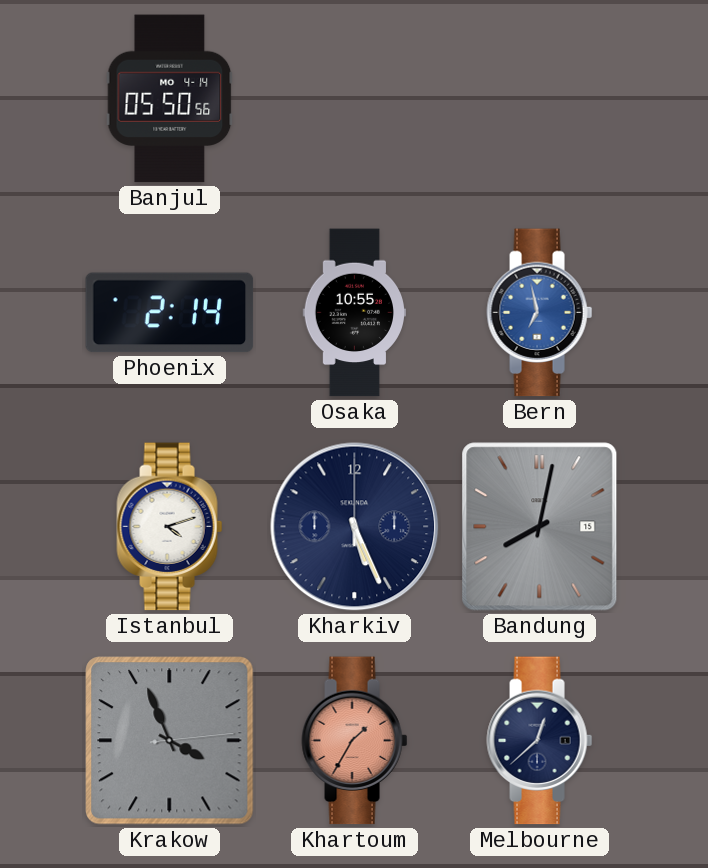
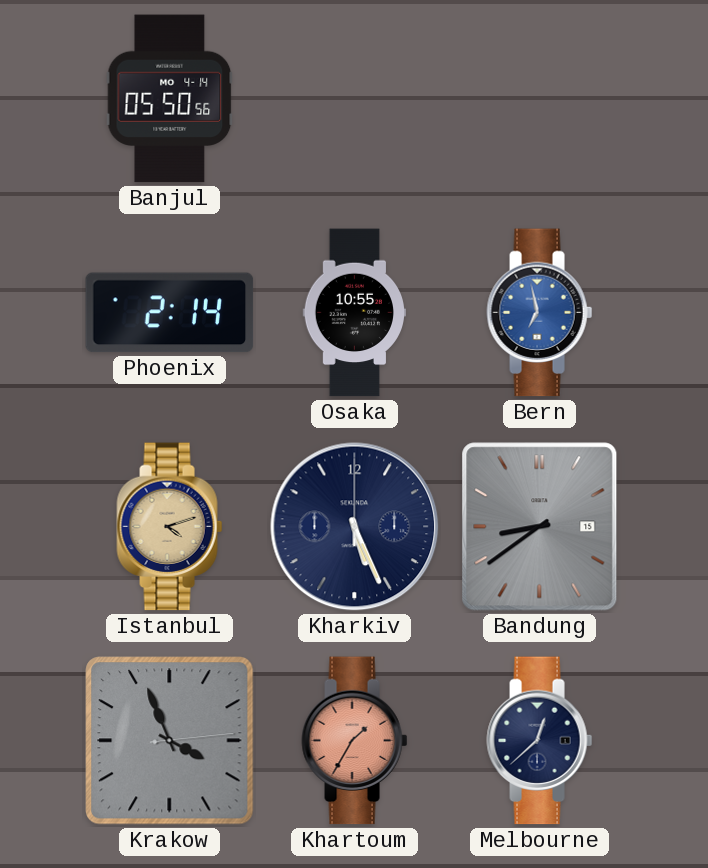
Istanbul dial: white -> champagne
Bandung: 8:02 -> 8:39
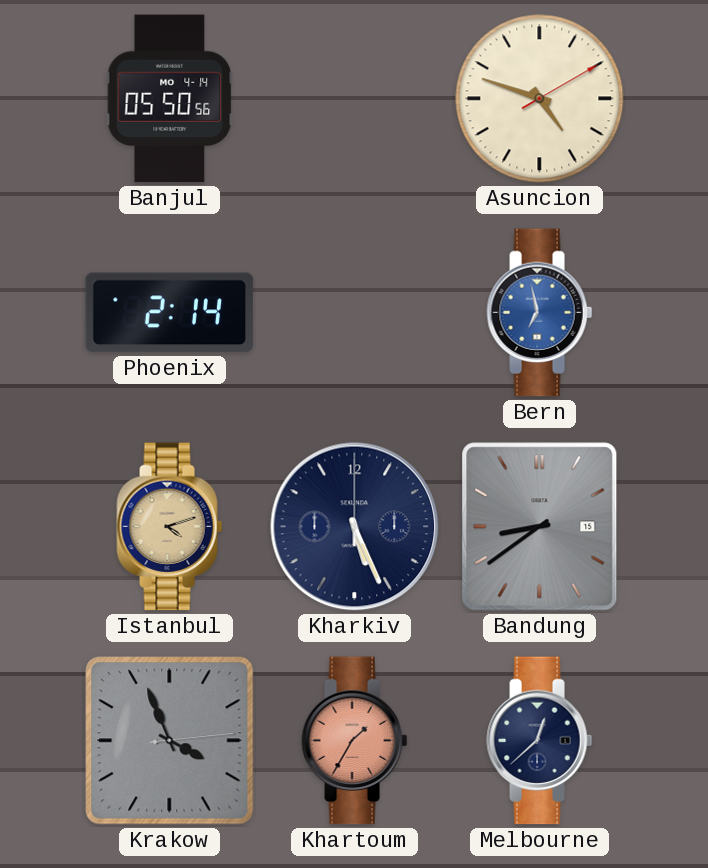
Asuncion: none -> 4:48
Osaka: 10:55 -> none
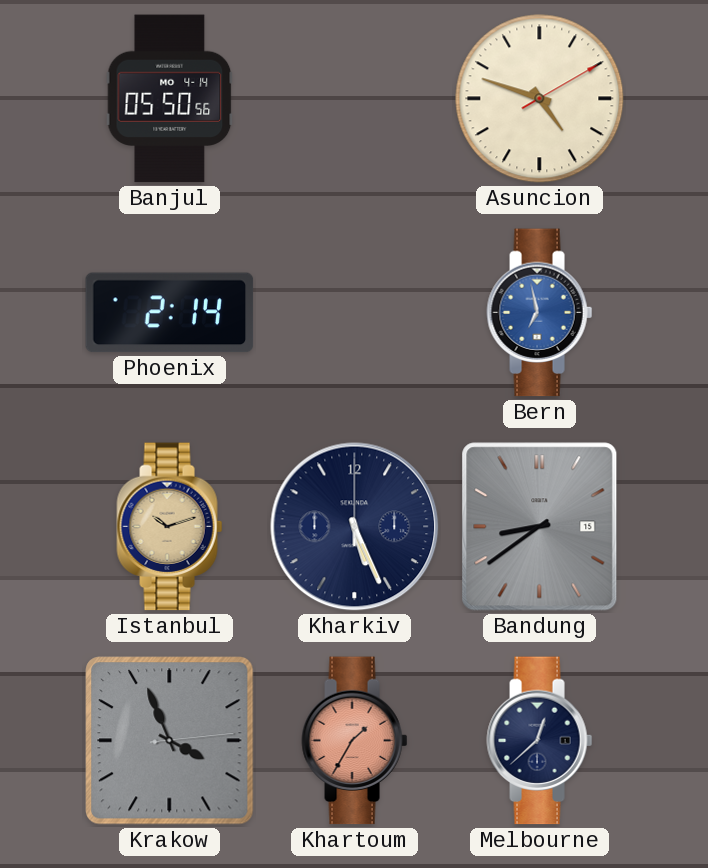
Istanbul: 4:12 -> 10:12
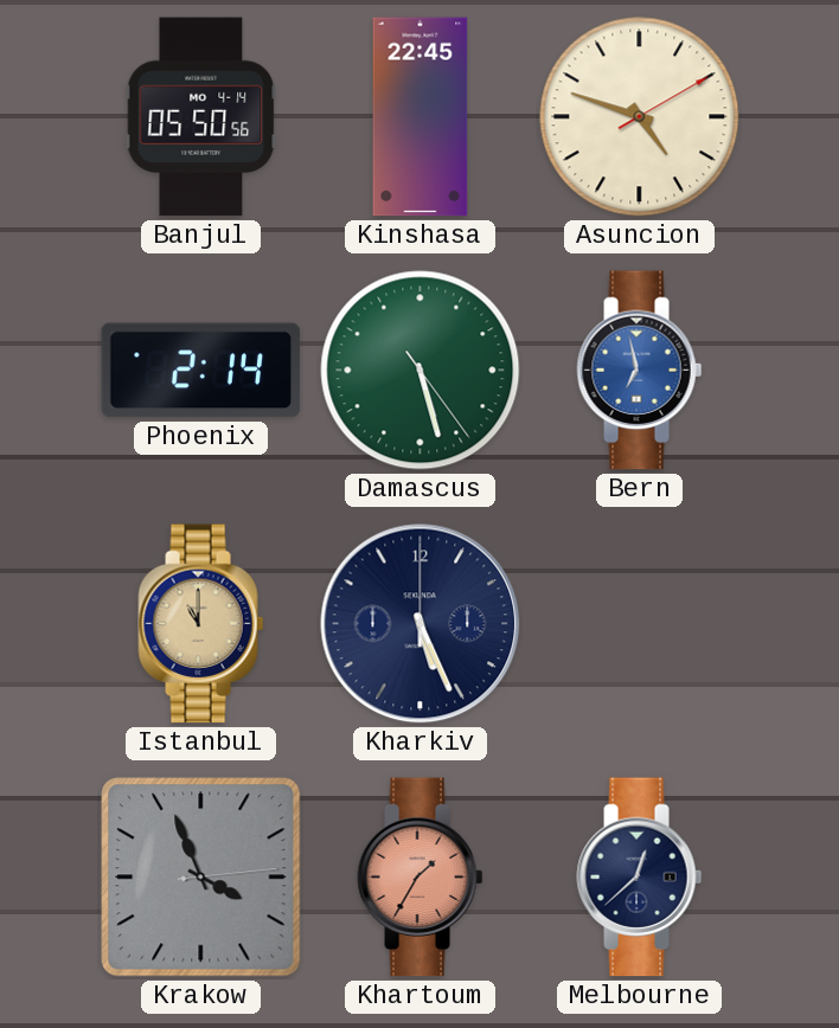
Kinshasa: none -> 22:45
Damascus: none -> 5:27
Istanbul: 10:12 -> 11:00
Bandung: 8:39 -> none
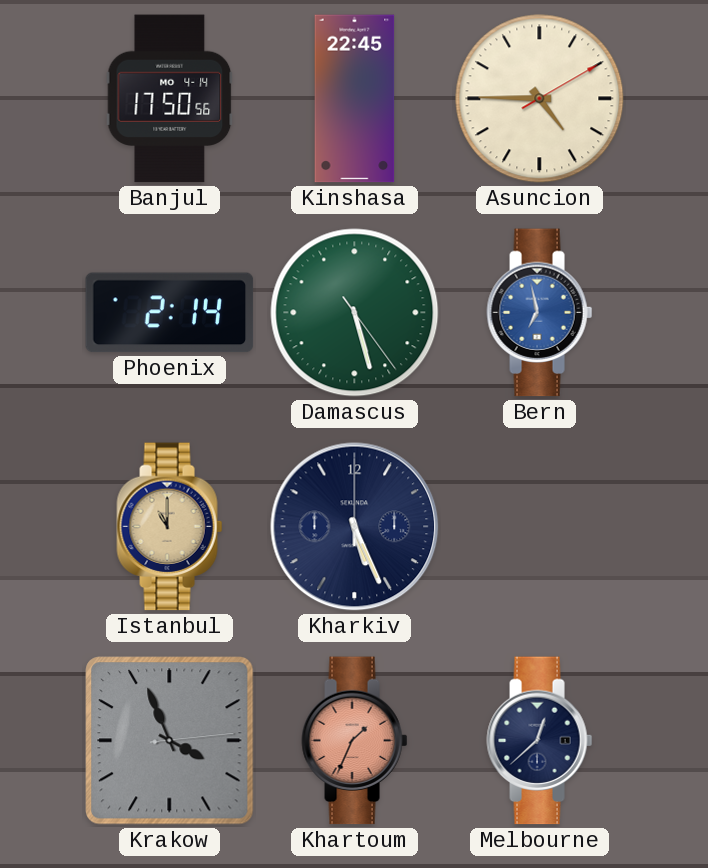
Banjul: 05:50 -> 17:50
Asuncion: 4:48 -> 4:45
Khartoum: 1:35 -> 1:34
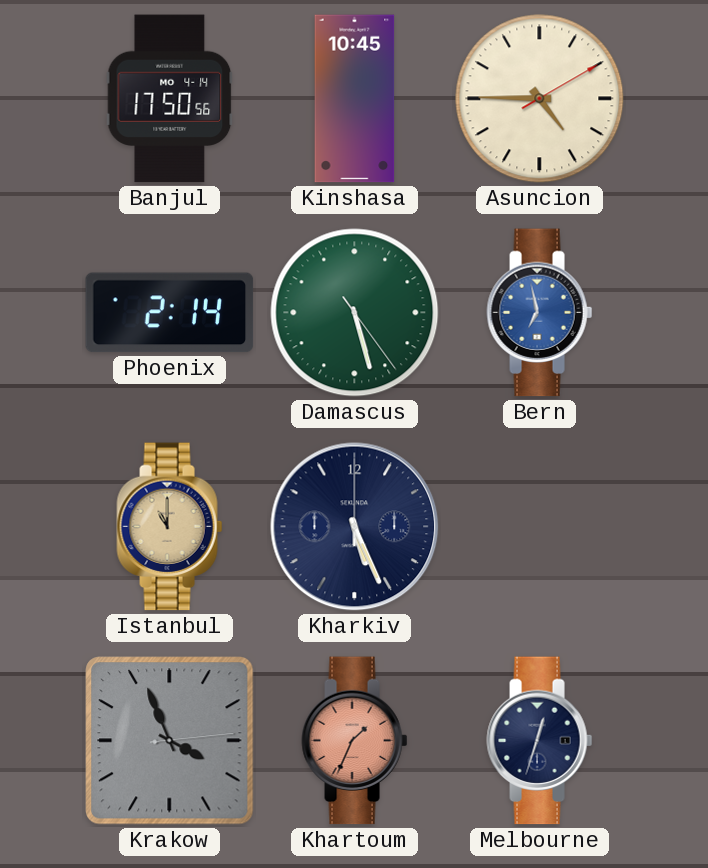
Kinshasa: 22:45 -> 10:45
Melbourne: 12:38 -> 12:33
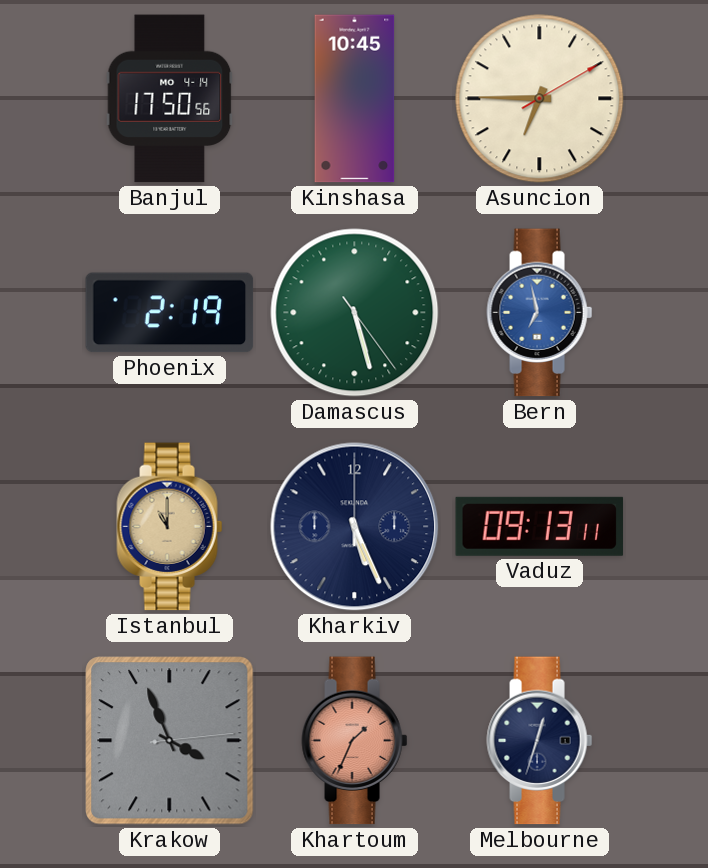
Asuncion: 4:45 -> 6:45
Phoenix: 2:14 -> 2:19
Vaduz: none -> 09:13
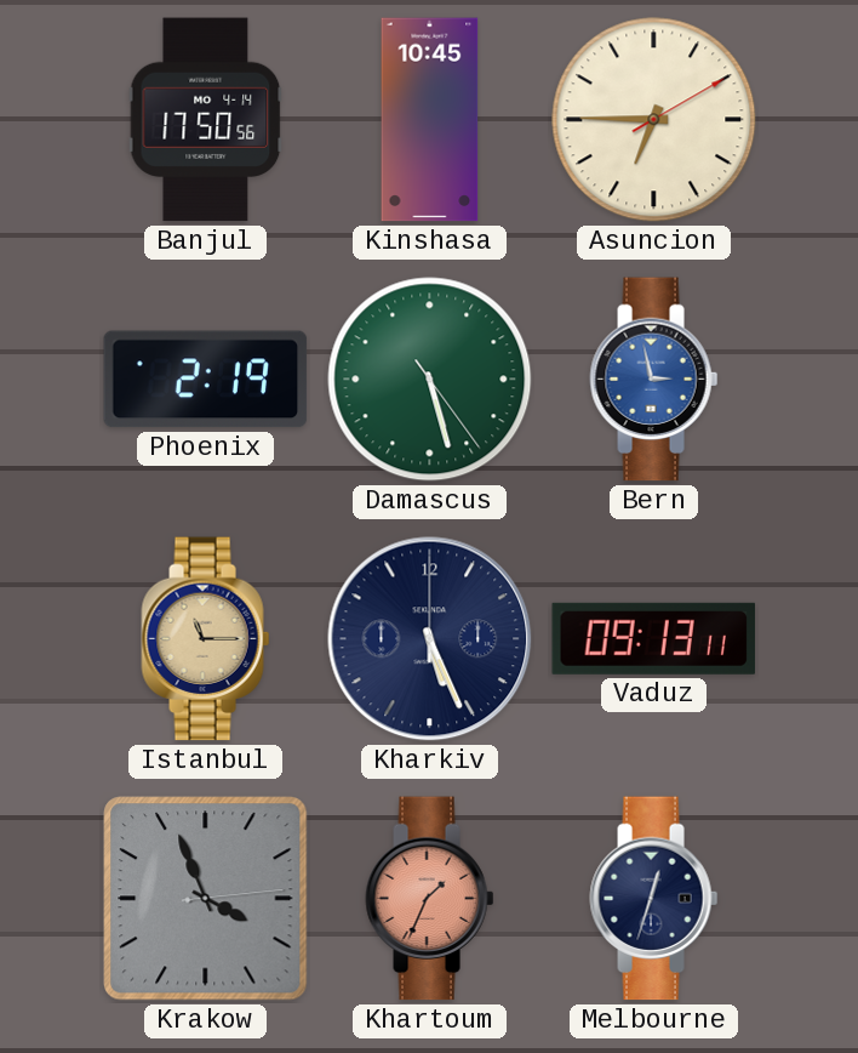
Bern: 6:58 -> 2:58
Istanbul: 11:00 -> 11:15
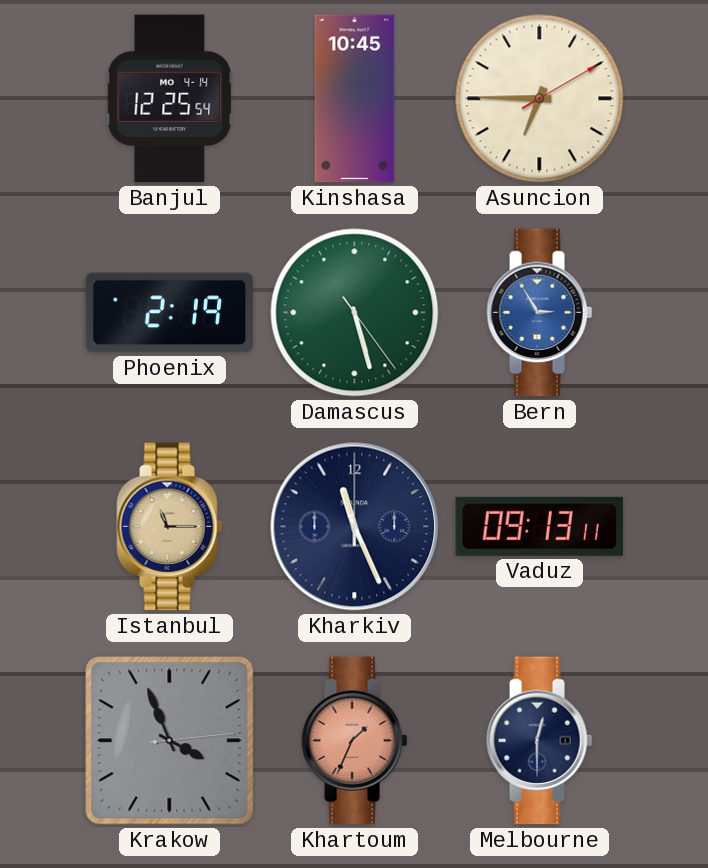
Banjul: 17:50 -> 12:25
Bern: 2:58 -> 2:55
Kharkiv: 5:26 -> 11:26
Melbourne: 12:33 -> 12:30
